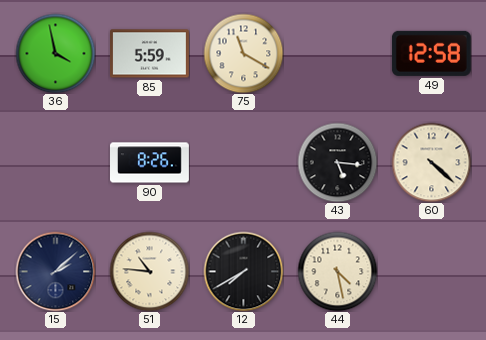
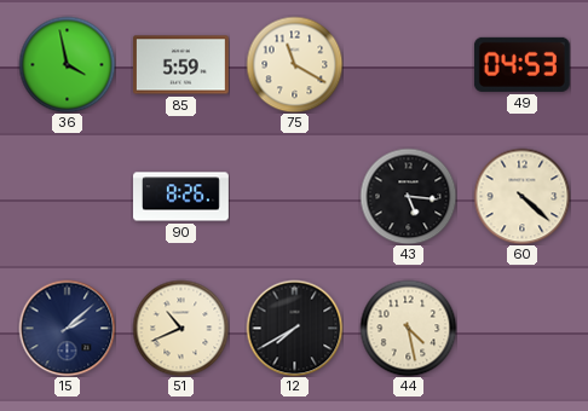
49: 12:58 -> 04:53
51: 10:46 -> 10:41
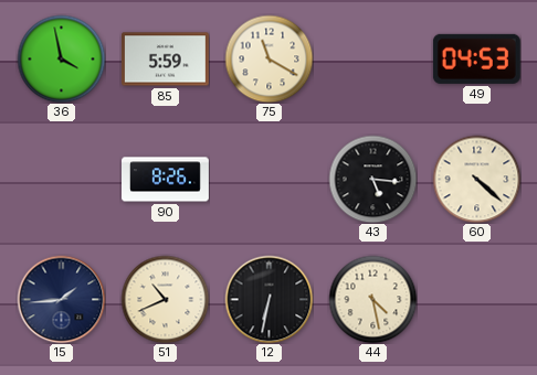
15: 2:08 -> 1:44
12: 7:40 -> 6:32
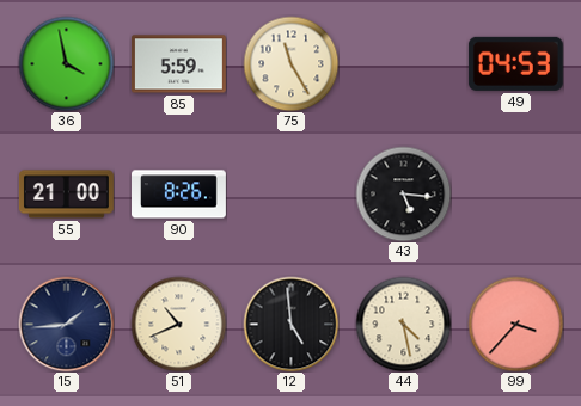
75: 11:20 -> 11:25
55: none -> 21:00
60: 4:22 -> none
12: 6:32 -> 4:59
99: none -> 3:37
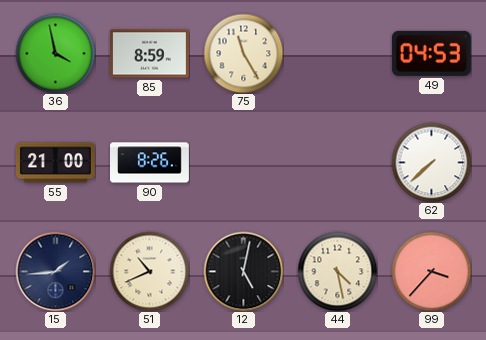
85: 5:59 -> 8:59
43: 5:16 -> none
62: none -> 7:38
12: 4:59 -> 5:02
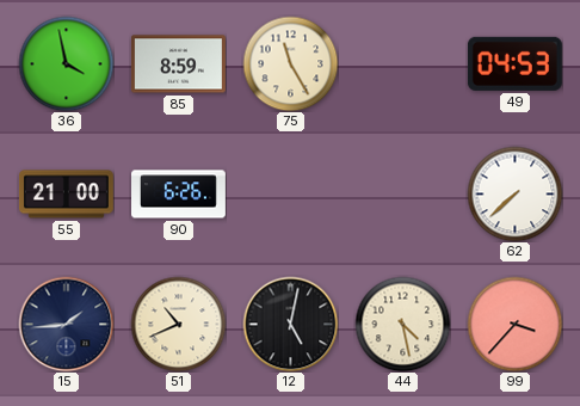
90: 8:26 -> 6:26
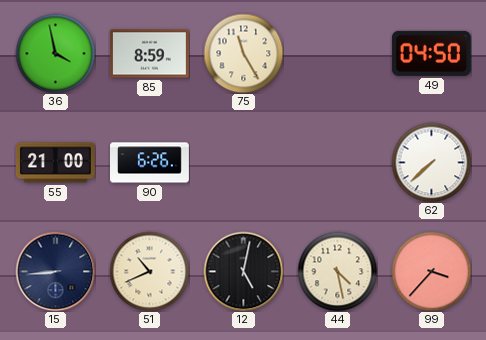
49: 04:53 -> 04:50
15: 1:44 -> 8:44
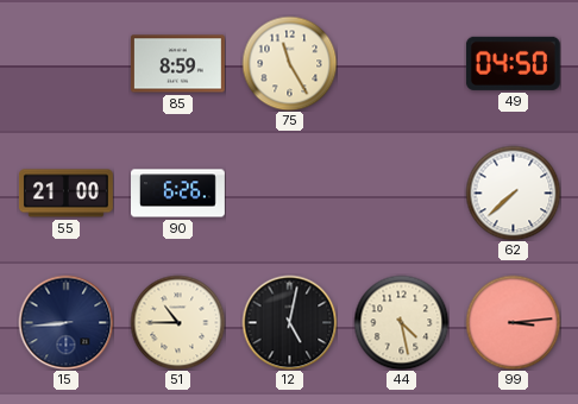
36: 3:58 -> none
51: 10:41 -> 10:45
99: 3:37 -> 3:14
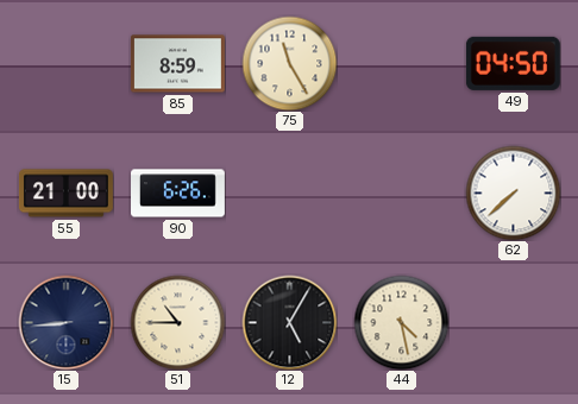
12: 5:02 -> 5:05
99: 3:14 -> none
